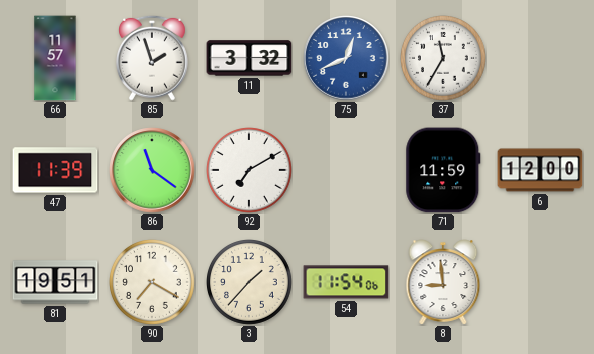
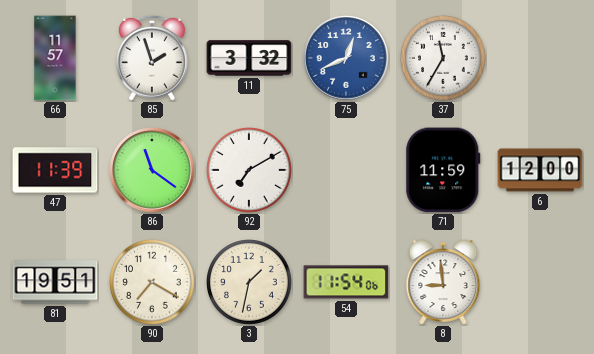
3: 1:37 -> 1:32
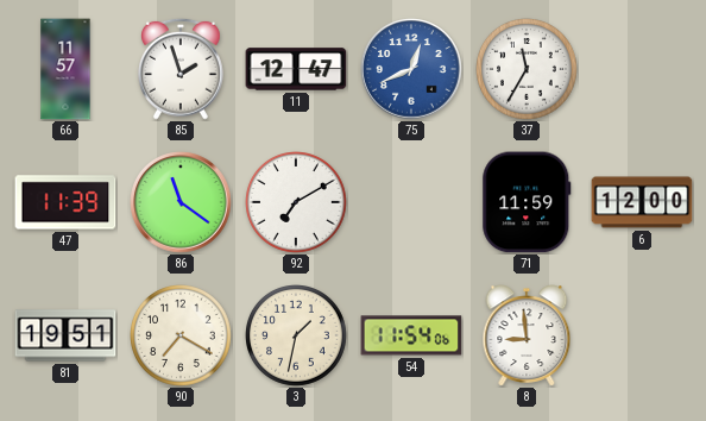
11: 3:32 -> 12:47
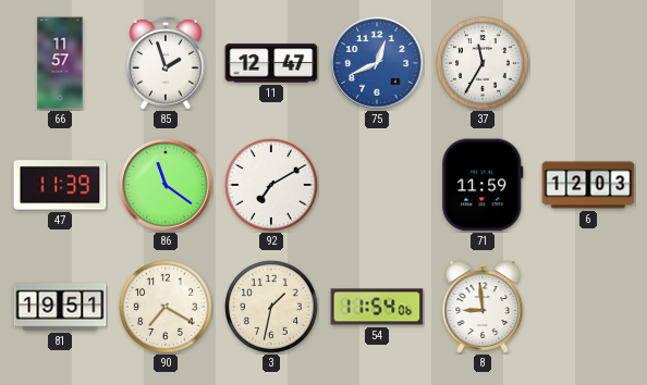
6: 12:00 -> 12:03
